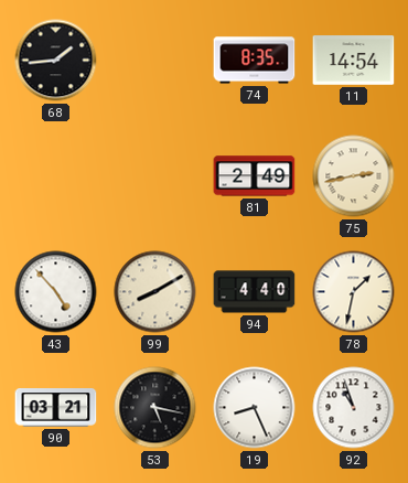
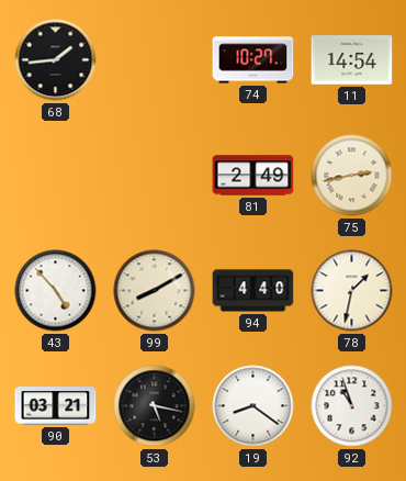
74: 8:35 -> 10:27
19: 8:26 -> 8:21
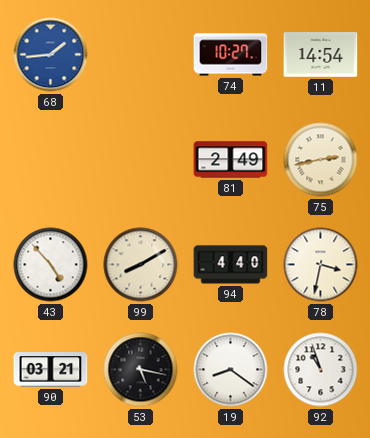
68 dial: black -> blue
78: 1:32 -> 3:32
